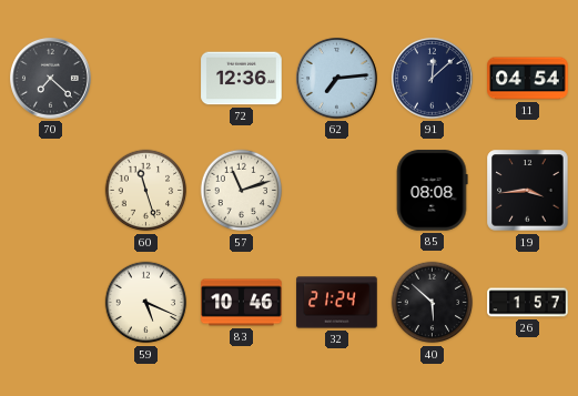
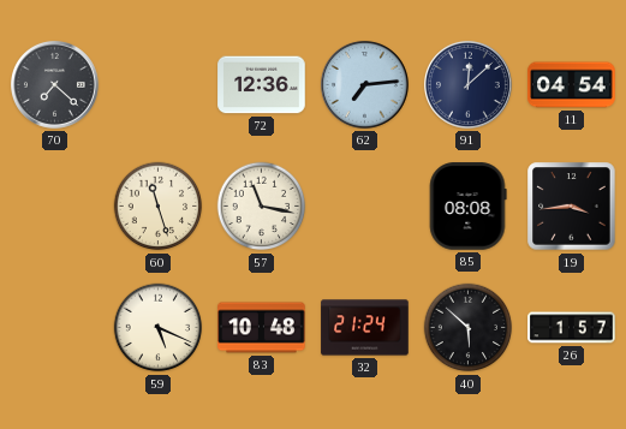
57: 11:12 -> 11:17
83: 10:46 -> 10:48
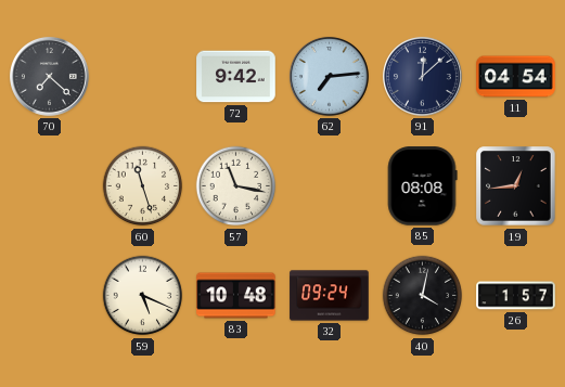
72: 12:36 -> 9:42
19: 3:44 -> 12:44
32: 21:24 -> 09:24
40: 5:52 -> 4:02
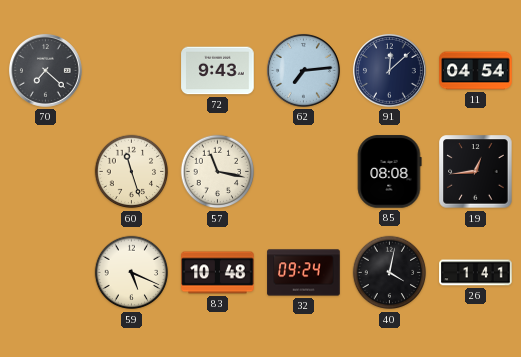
72: 9:42 -> 9:43
26: 1:57 -> 1:41
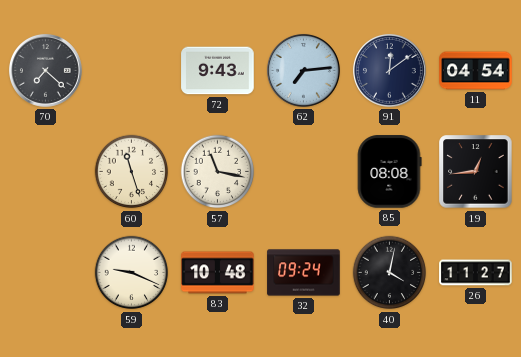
91: 12:08 -> 12:09
59: 5:19 -> 9:19
26: 1:41 -> 11:27
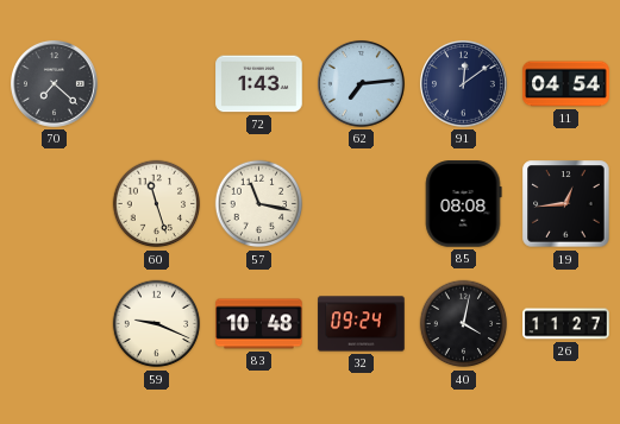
72: 9:43 -> 1:43
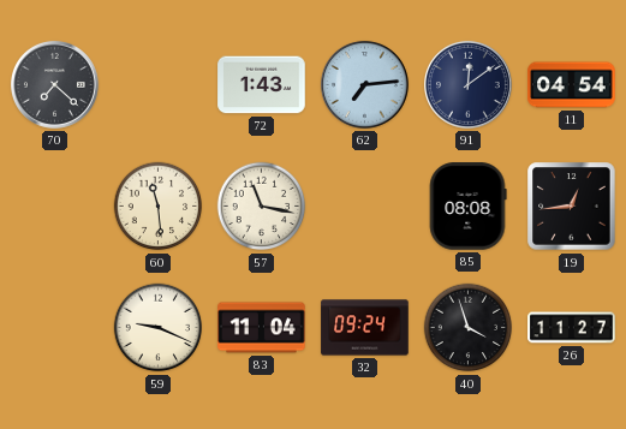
60: 11:27 -> 11:29
83: 10:48 -> 11:04
40: 4:02 -> 3:57
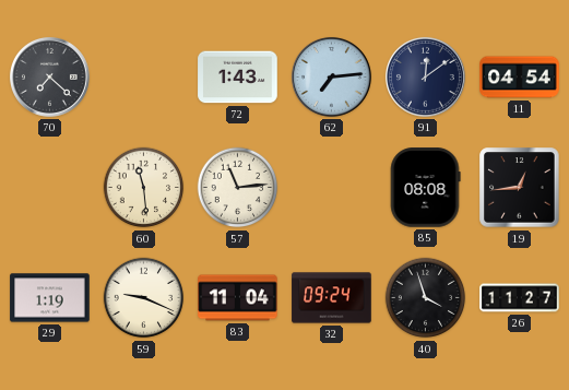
57: 11:17 -> 11:14
29: none -> 1:19
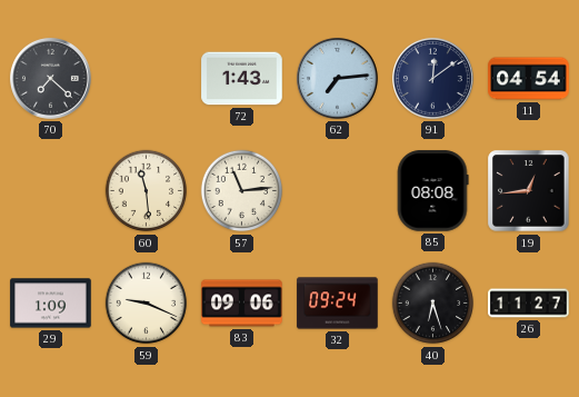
29: 1:19 -> 1:09
83: 11:04 -> 09:06
40: 3:57 -> 6:27
